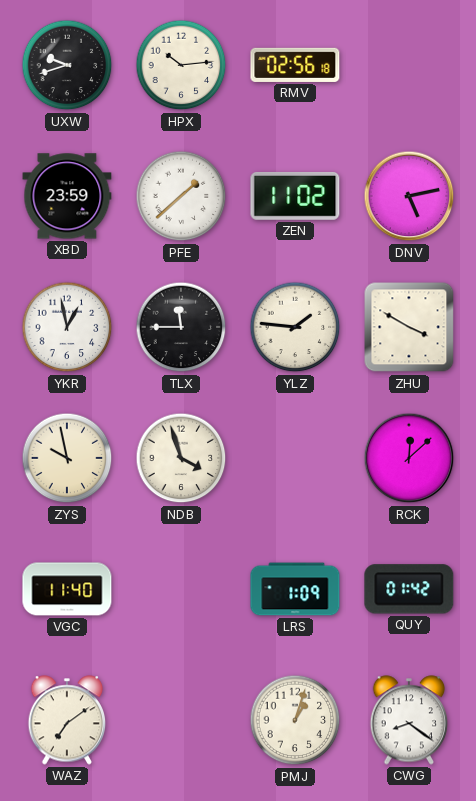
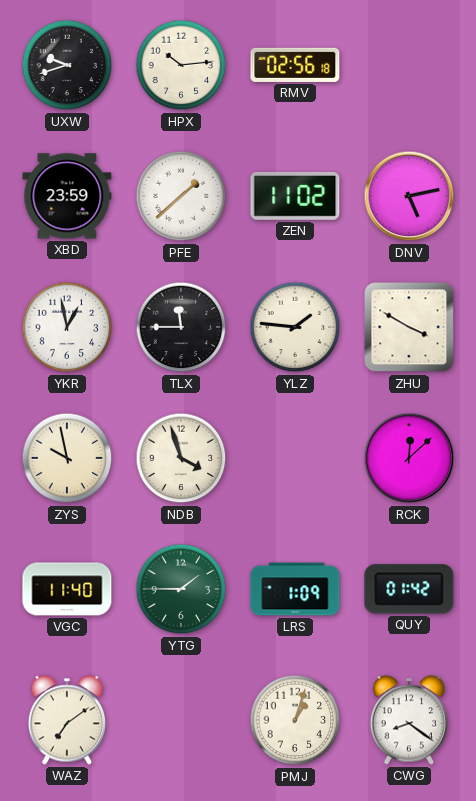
YTG: none -> 1:45
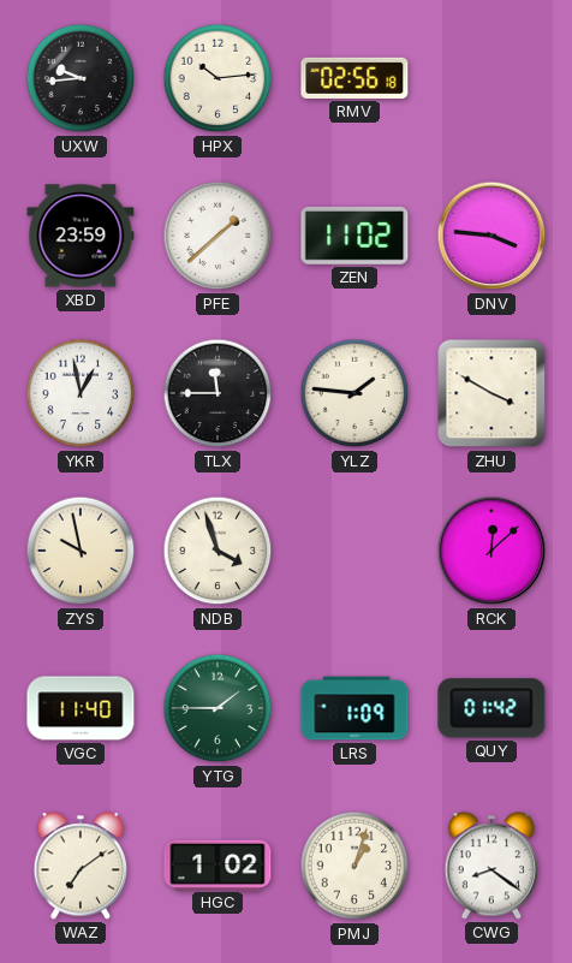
UXW: 9:42 -> 9:44
DNV: 5:13 -> 3:46
HGC: none -> 1:02
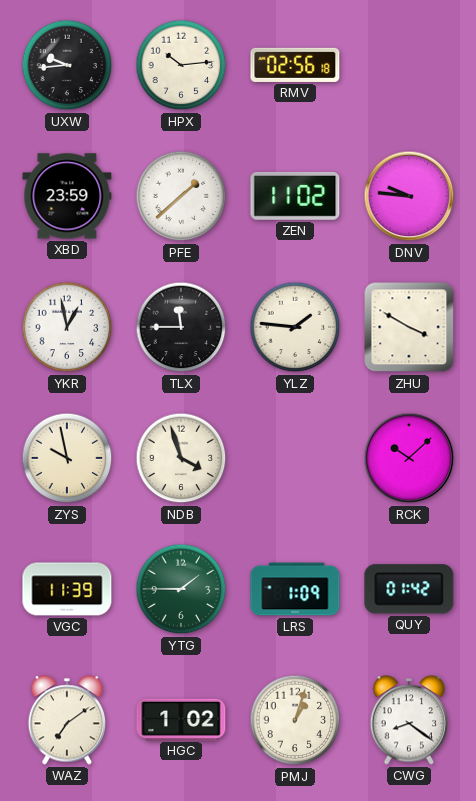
DNV: 3:46 -> 9:46
RCK: 12:08 -> 10:08
VGC: 11:40 -> 11:39
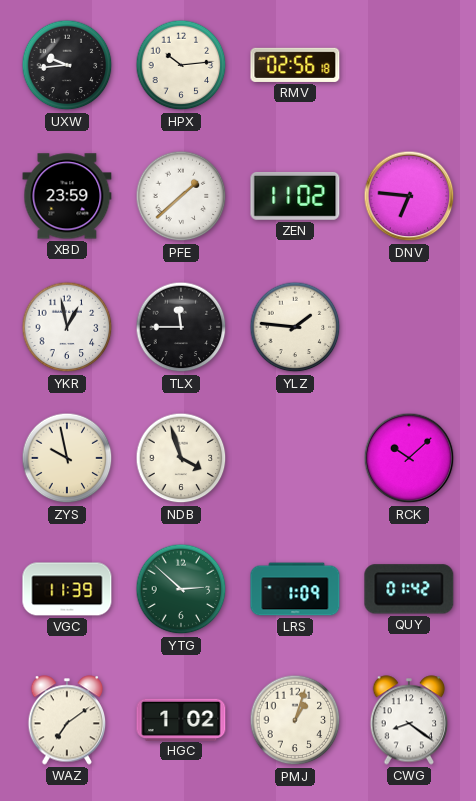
DNV: 9:46 -> 6:46
ZHU: 3:50 -> none
YTG: 1:45 -> 2:52
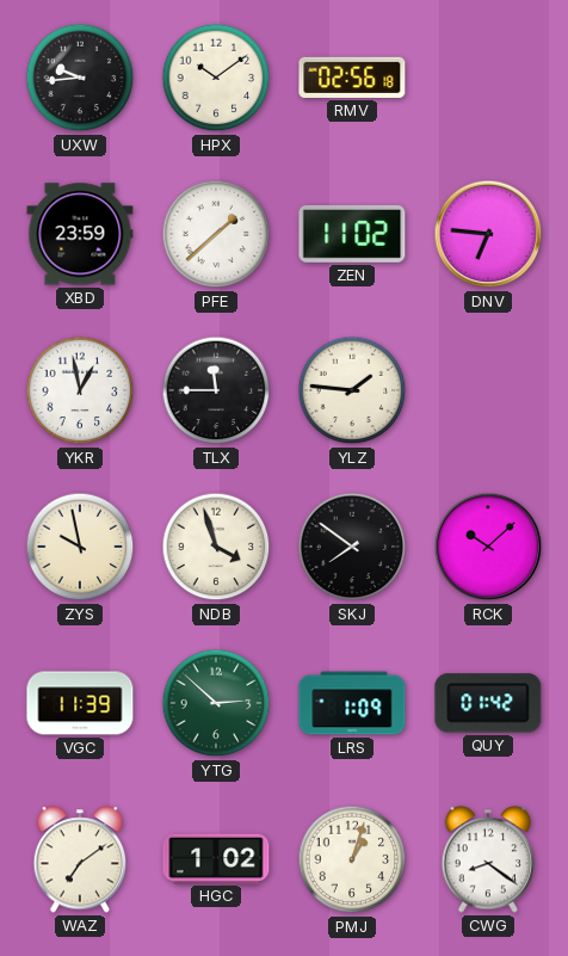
HPX: 10:14 -> 10:09
SKJ: none -> 7:51
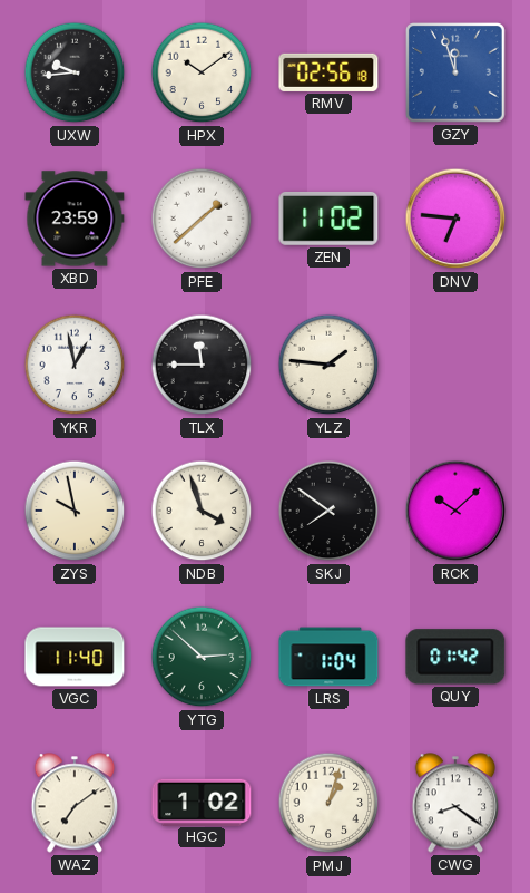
GZY: none -> 11:57
VGC: 11:39 -> 11:40
LRS: 1:09 -> 1:04
